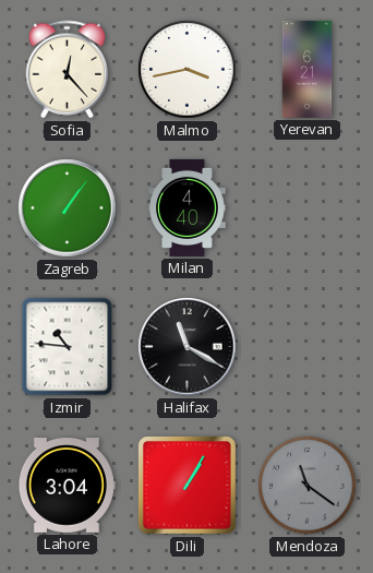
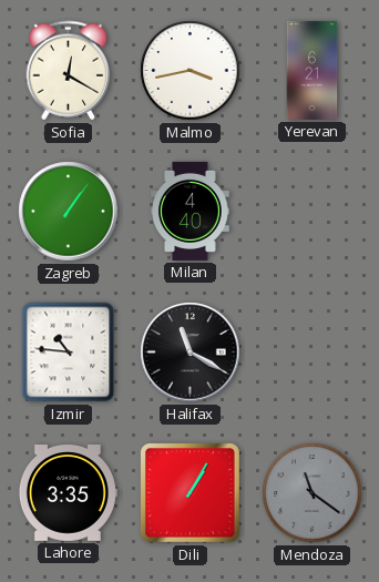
Sofia: 12:23 -> 12:20
Lahore: 3:04 -> 3:35
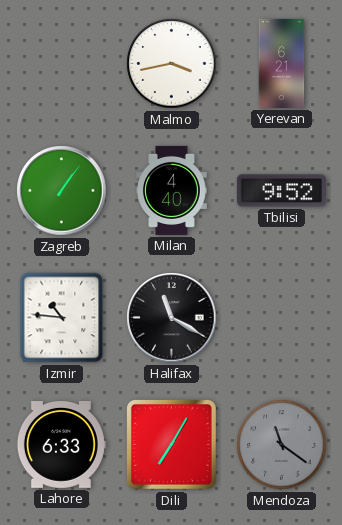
Sofia: 12:20 -> none
Tbilisi: none -> 9:52
Lahore: 3:35 -> 6:33
Dili: 1:05 -> 7:05
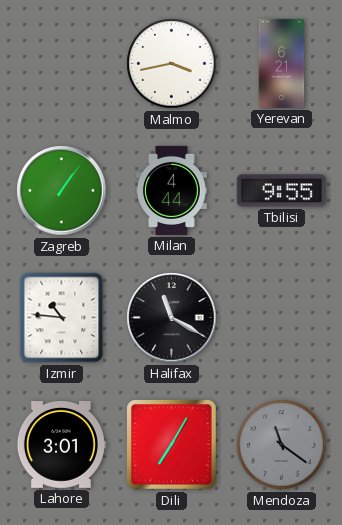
Milan: 4:40 -> 4:44
Tbilisi: 9:52 -> 9:55
Lahore: 6:33 -> 3:01
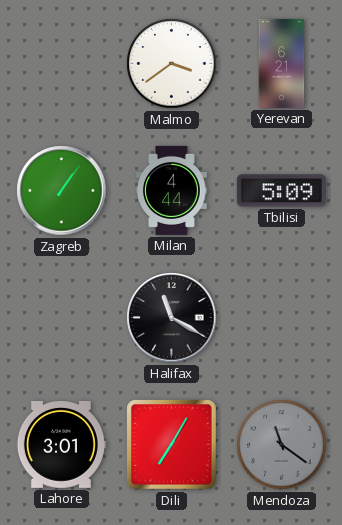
Malmo: 3:43 -> 3:39
Tbilisi: 9:55 -> 5:09
Izmir: 10:46 -> none
